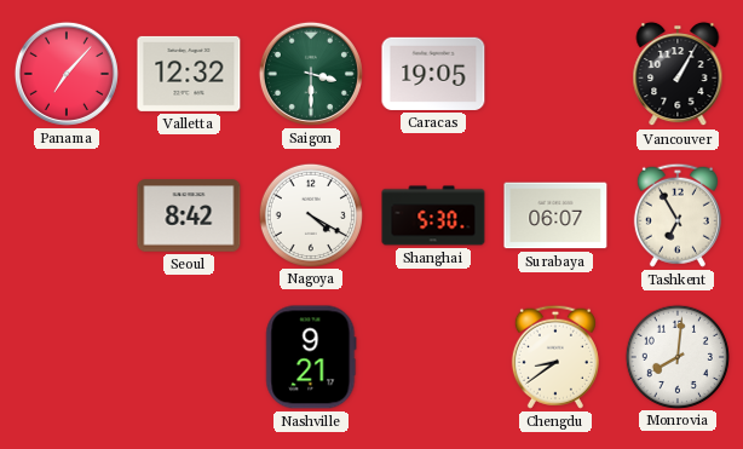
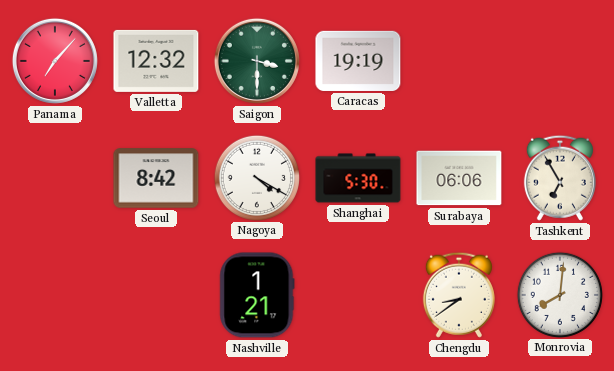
Caracas: 19:05 -> 19:19
Vancouver: 1:05 -> none
Surabaya: 06:07 -> 06:06
Nashville: 9:21 -> 1:21
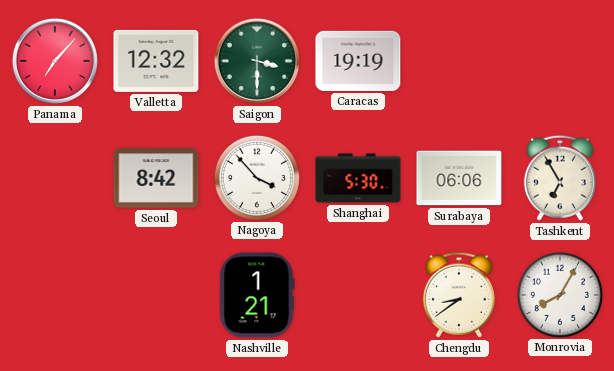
Nagoya: 4:20 -> 3:53
Monrovia: 8:01 -> 8:05
